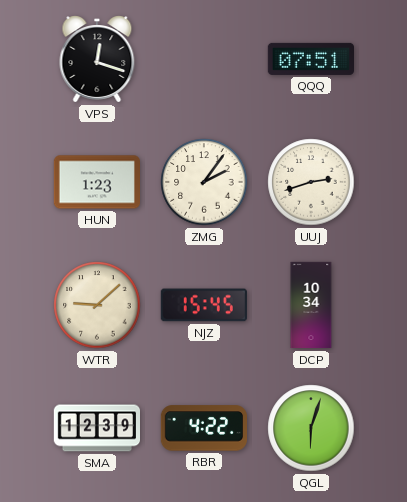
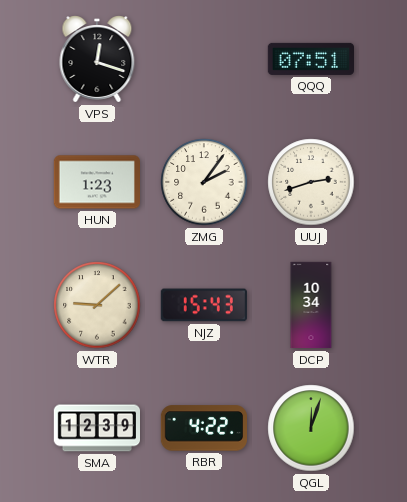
NJZ: 15:45 -> 15:43
QGL: 6:03 -> 12:03
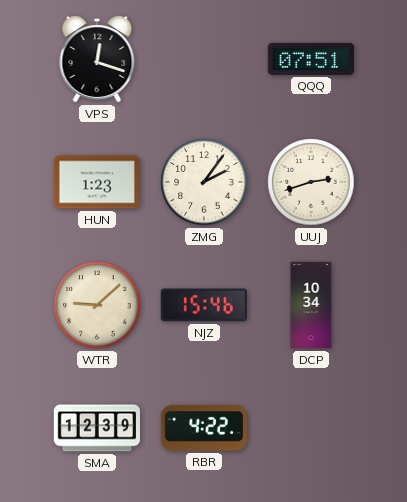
NJZ: 15:43 -> 15:46
QGL: 12:03 -> none
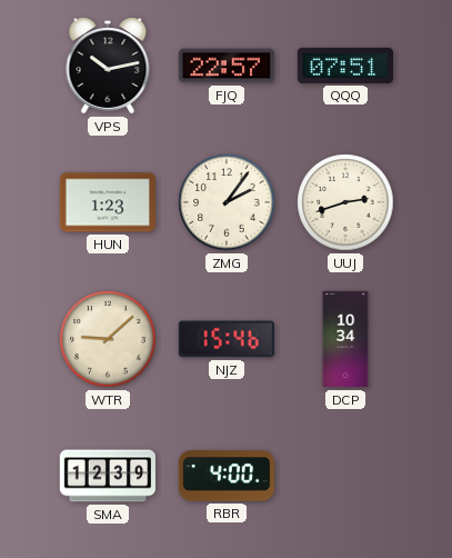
VPS: 12:18 -> 10:13
FJQ: none -> 22:57
RBR: 4:22 -> 4:00
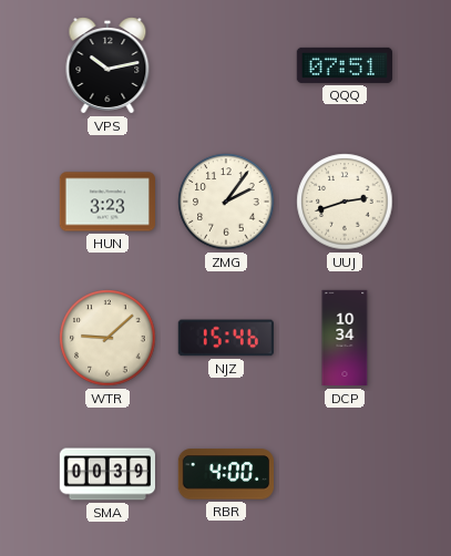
FJQ: 22:57 -> none
HUN: 1:23 -> 3:23
SMA: 12:39 -> 00:39
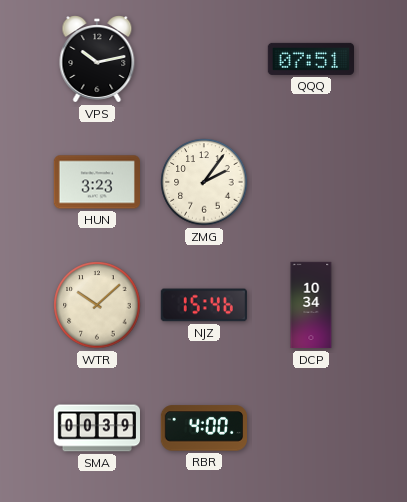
UUJ: 2:42 -> none
WTR: 9:08 -> 10:08
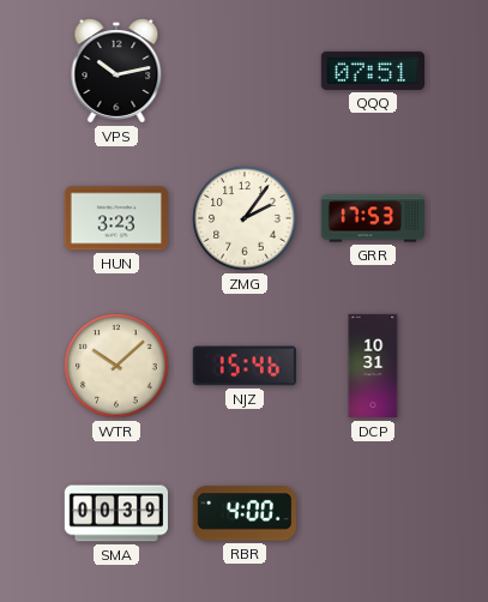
GRR: none -> 17:53
DCP: 10:34 -> 10:31
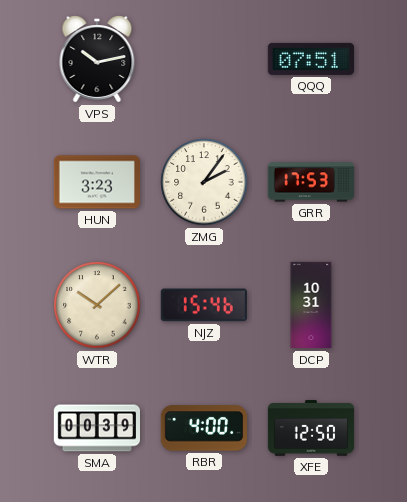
XFE: none -> 12:50
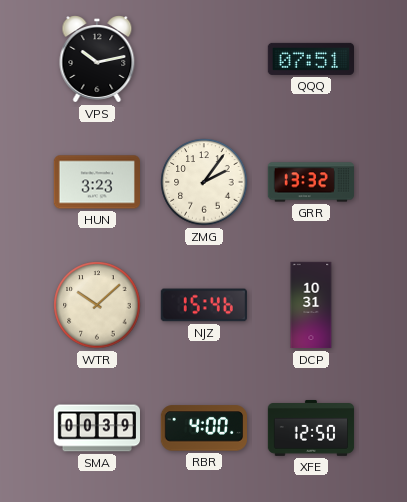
GRR: 17:53 -> 13:32
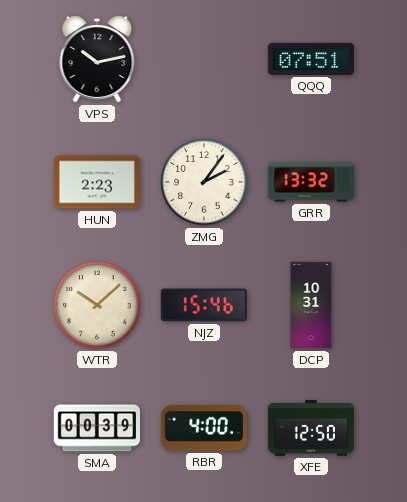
HUN: 3:23 -> 2:23
